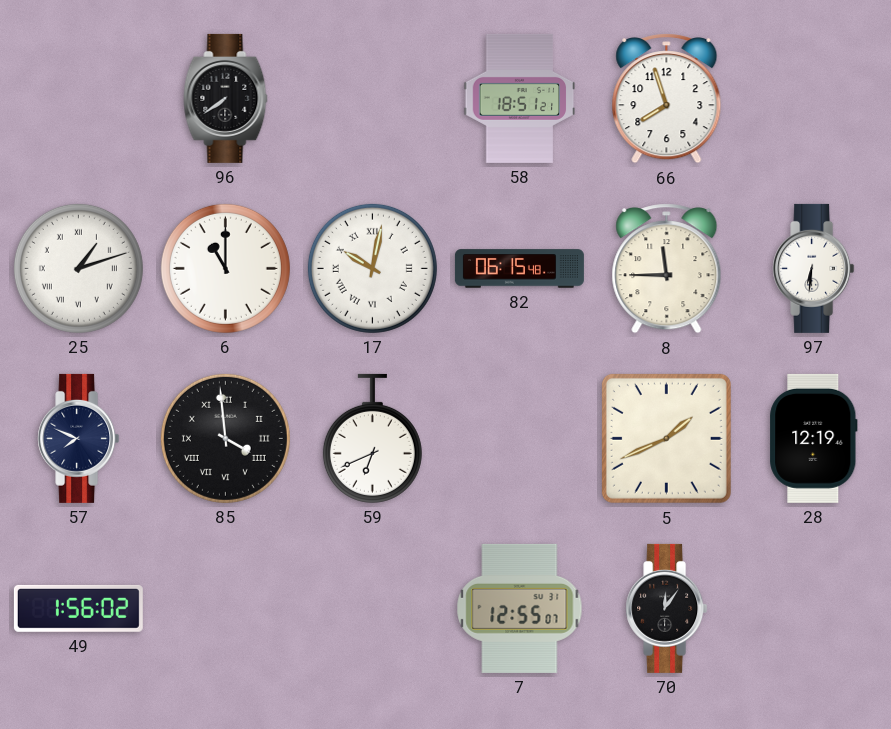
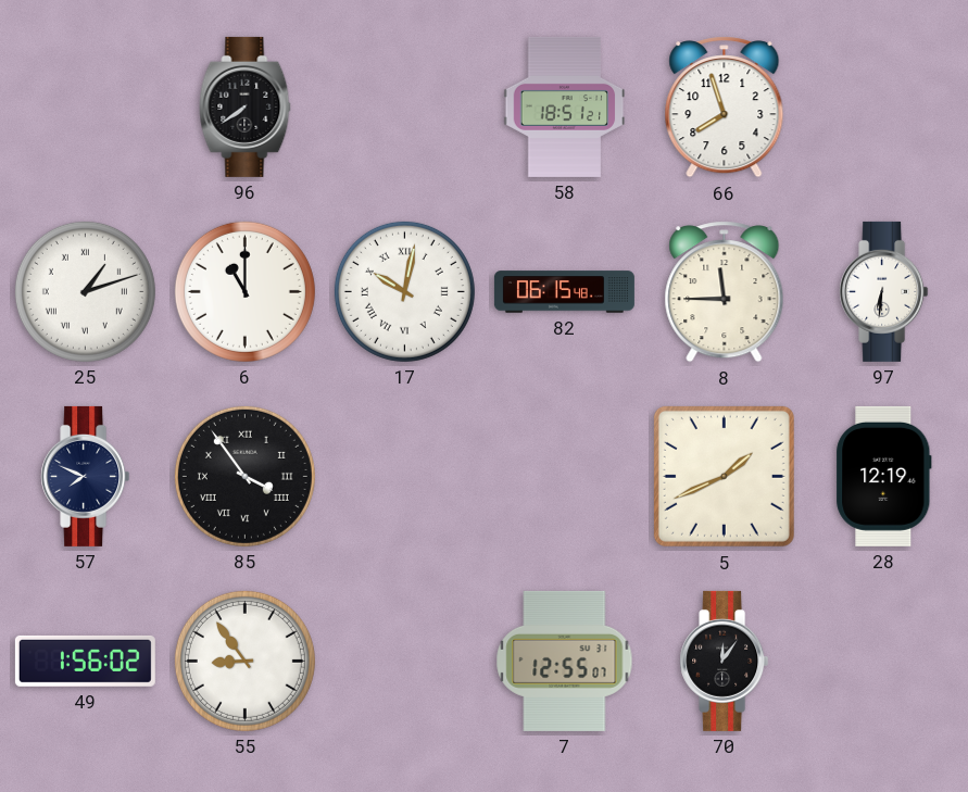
85: 3:59 -> 3:54
59: 6:41 -> none
55: none -> 8:54
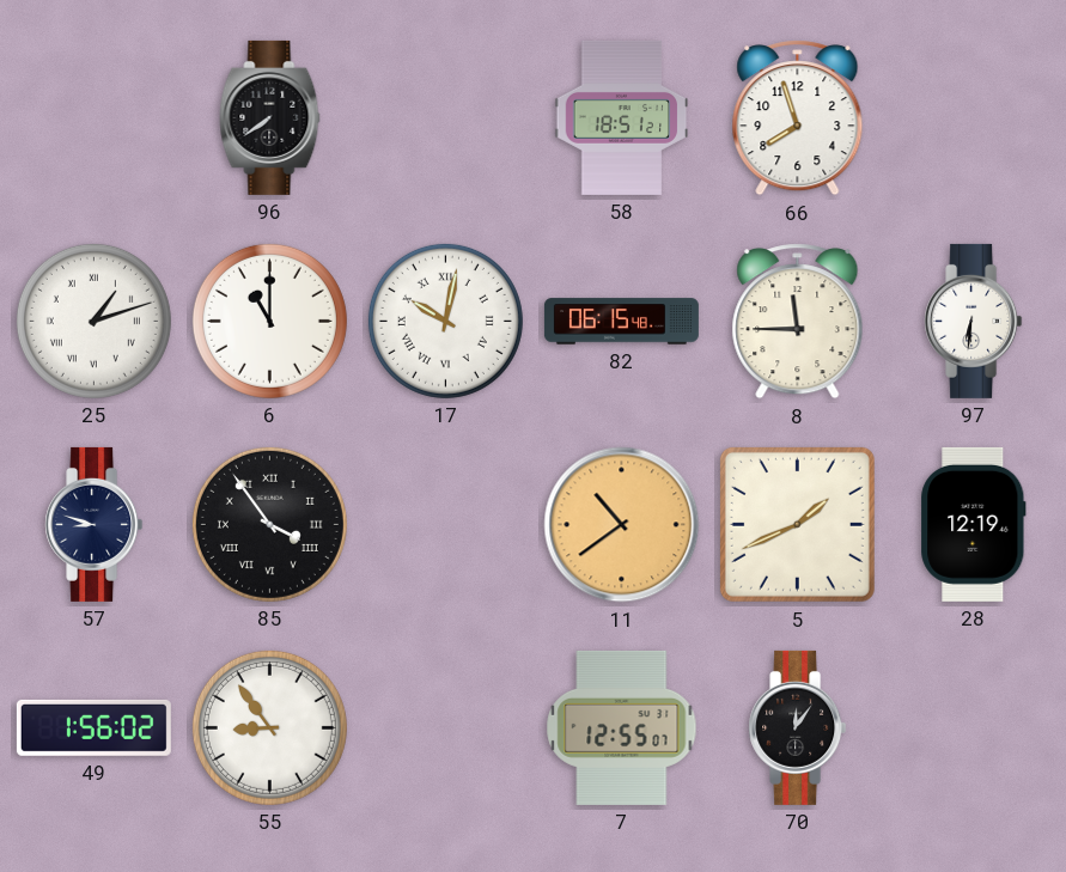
57: 7:49 -> 8:48
11: none -> 10:39
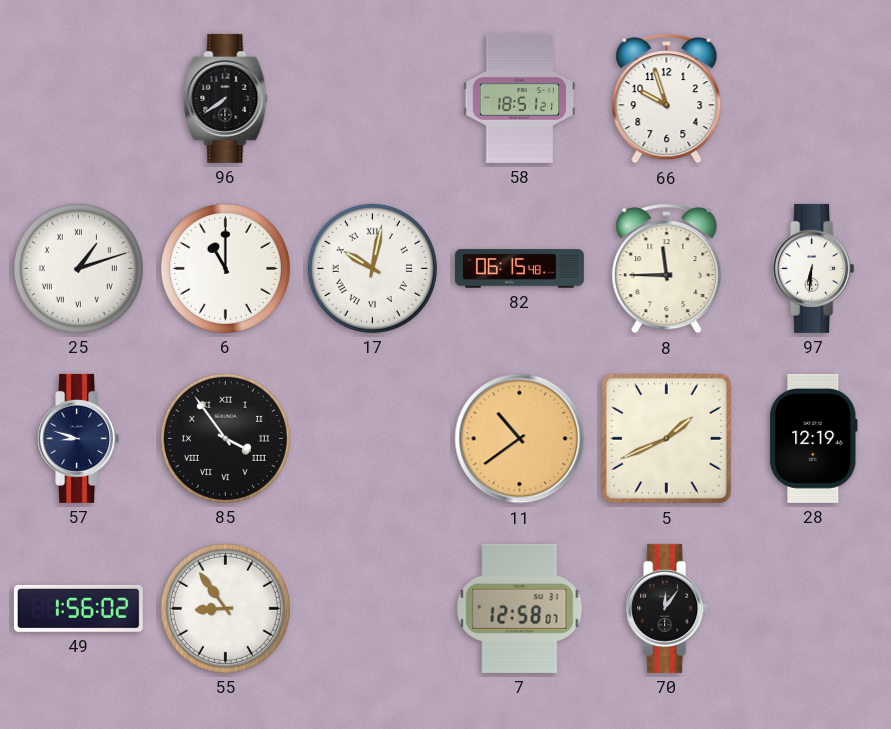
66: 7:57 -> 9:57
7: 12:55 -> 12:58
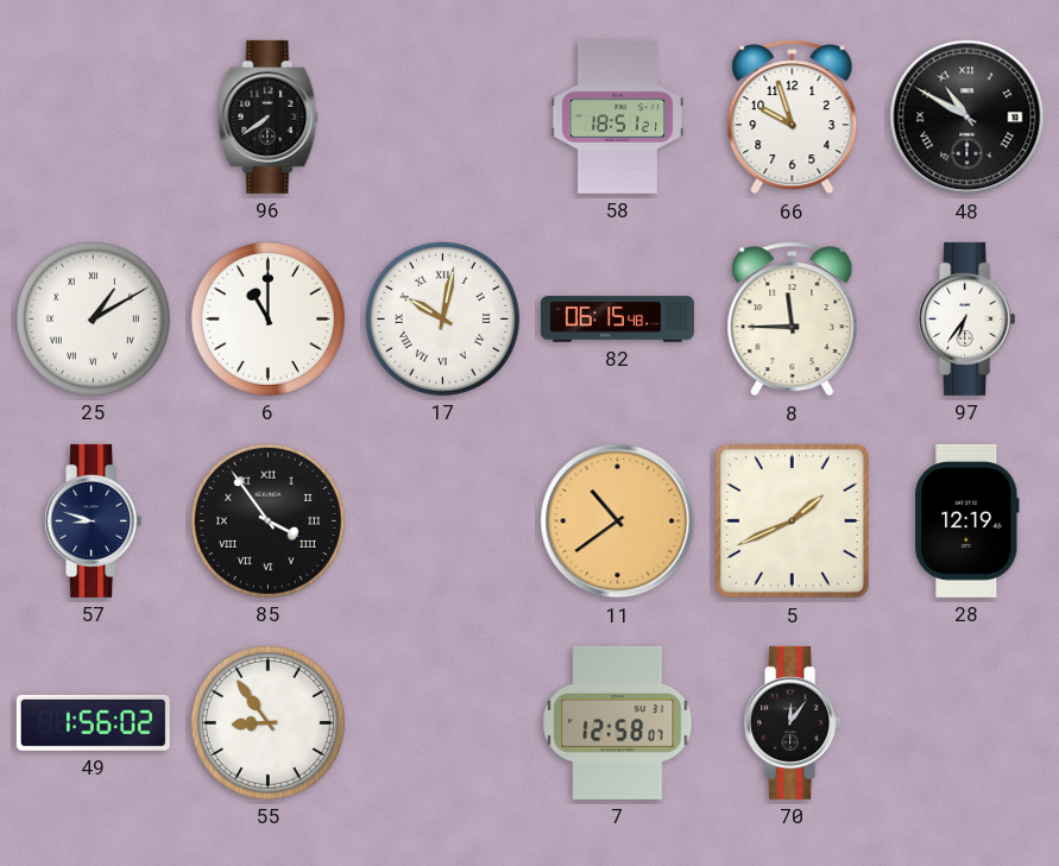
48: none -> 10:50
25: 1:12 -> 1:10
97: 6:31 -> 6:36
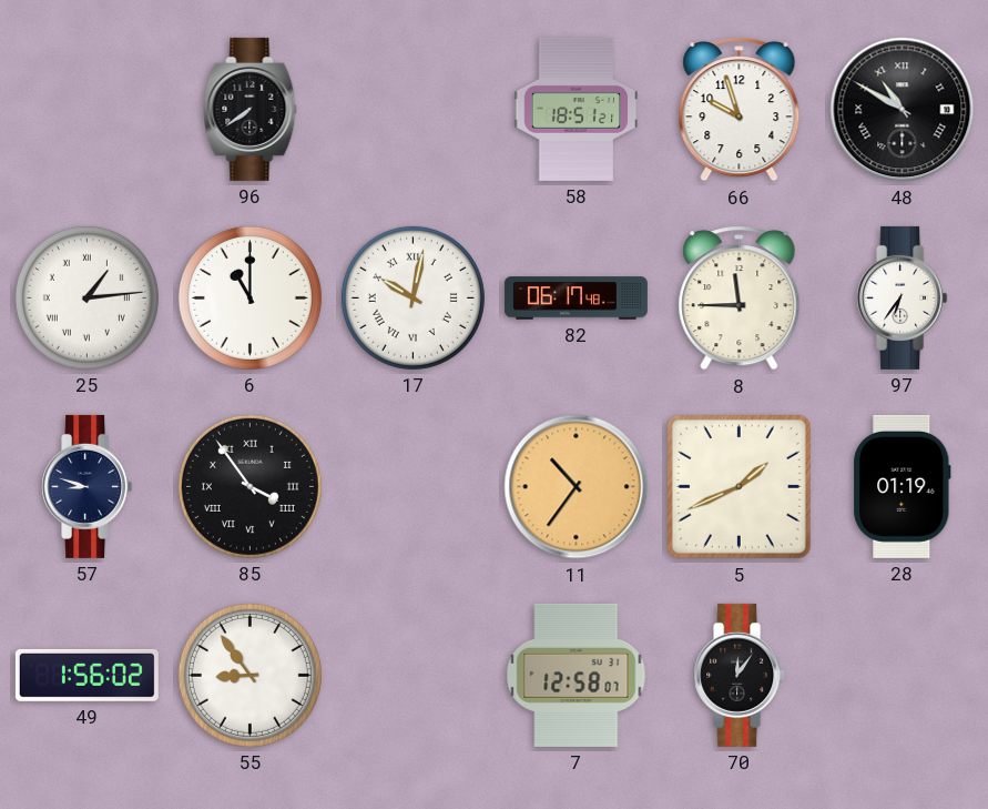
25: 1:10 -> 1:14
82: 06:15 -> 06:17
11: 10:39 -> 10:36
28: 12:19 -> 01:19
